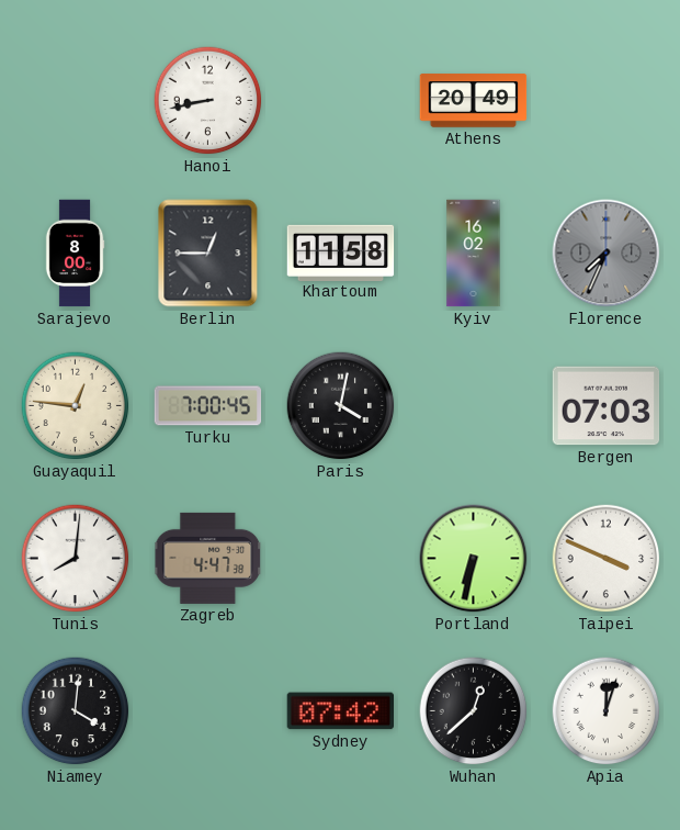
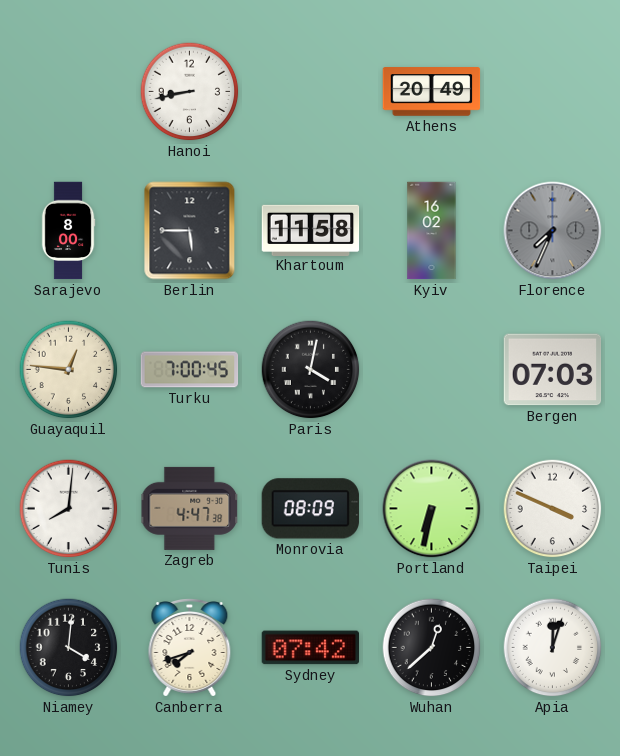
Berlin: 12:45 -> 5:45
Monrovia: none -> 08:09
Canberra: none -> 7:42
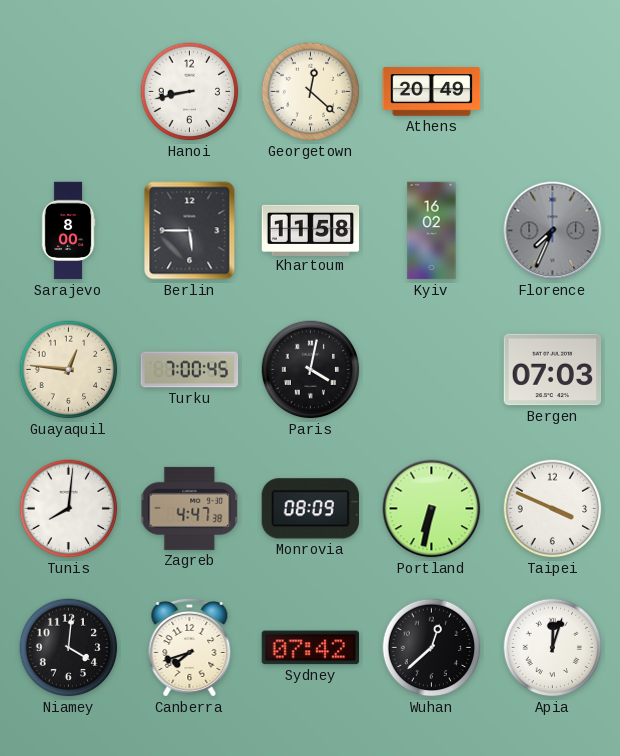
Georgetown: none -> 12:22
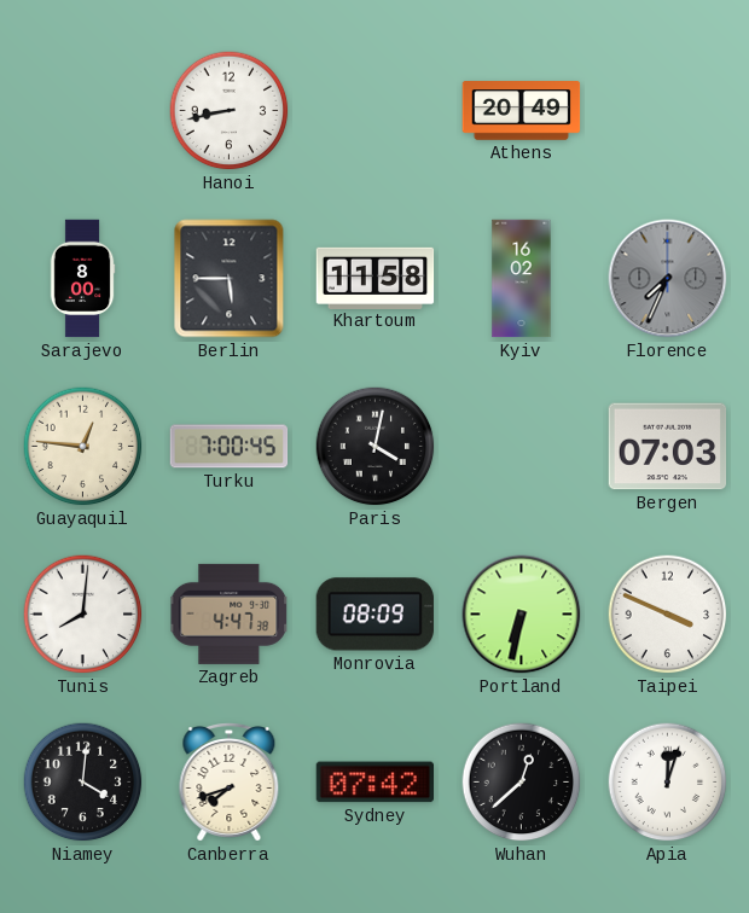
Georgetown: 12:22 -> none
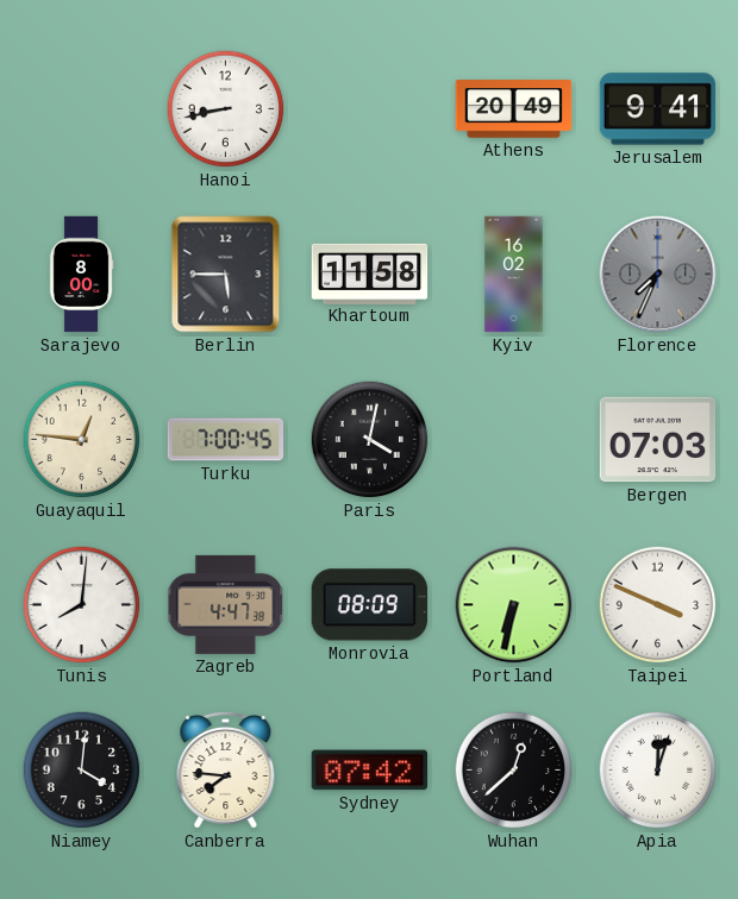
Jerusalem: none -> 9:41
Canberra: 7:42 -> 7:46
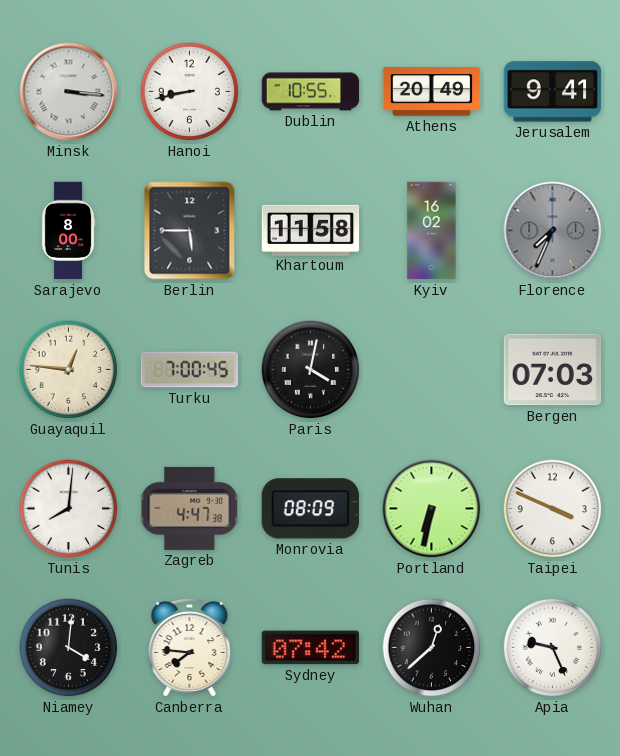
Minsk: none -> 3:16
Dublin: none -> 10:55
Apia: 12:03 -> 9:26
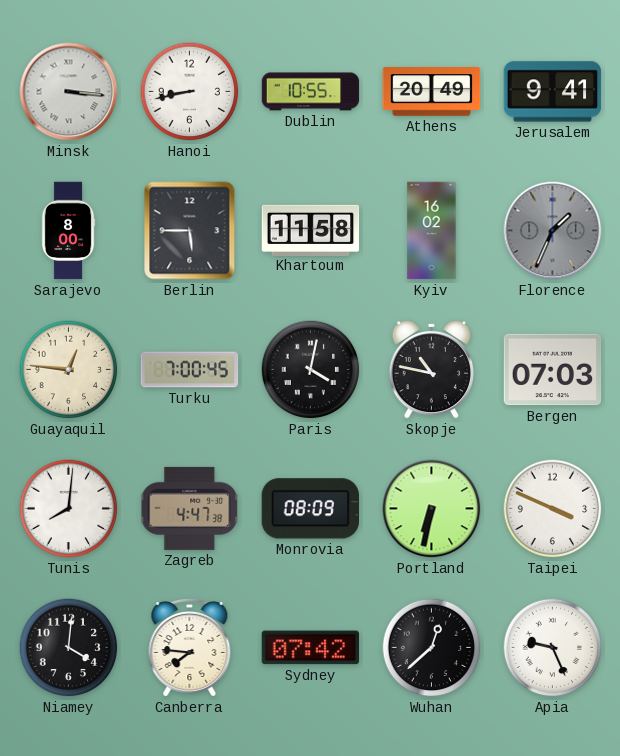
Florence: 7:34 -> 1:34
Skopje: none -> 10:47
